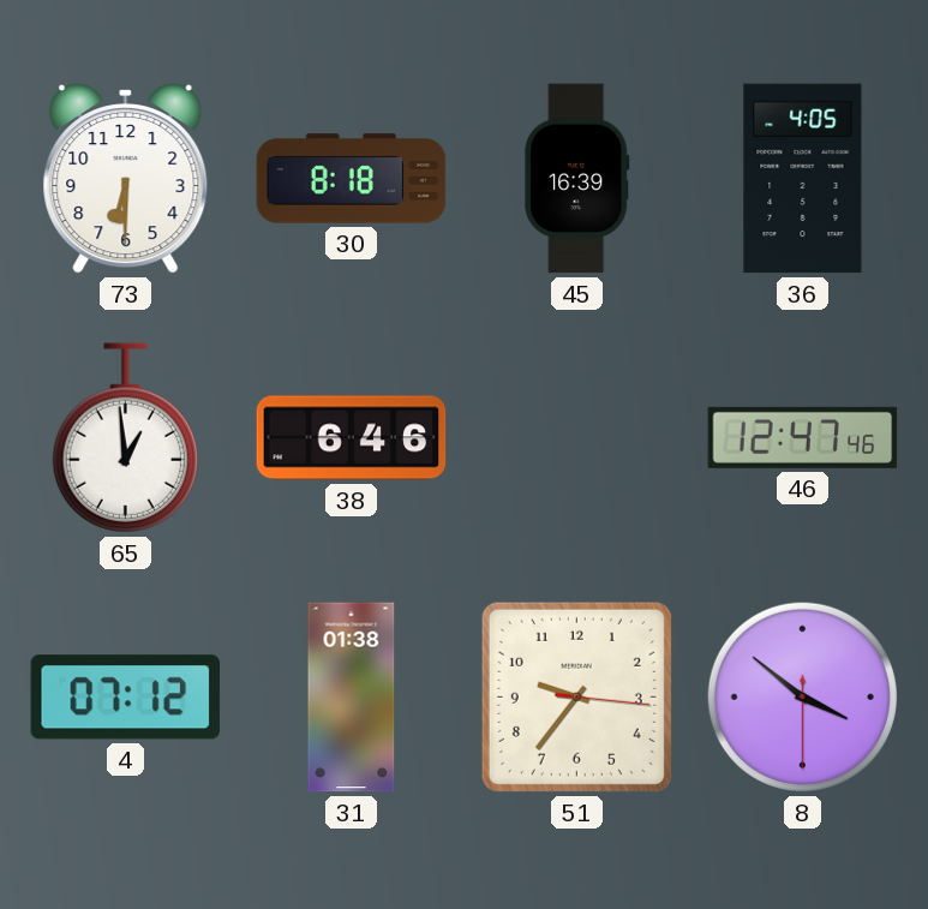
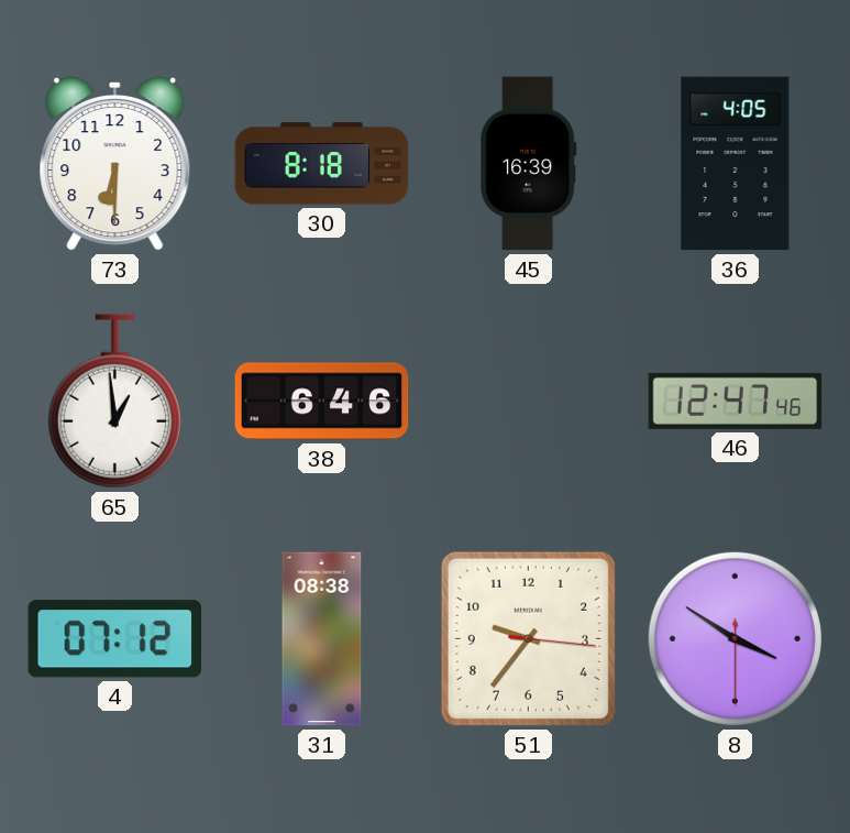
31: 01:38 -> 08:38
8: 3:51 -> 3:50
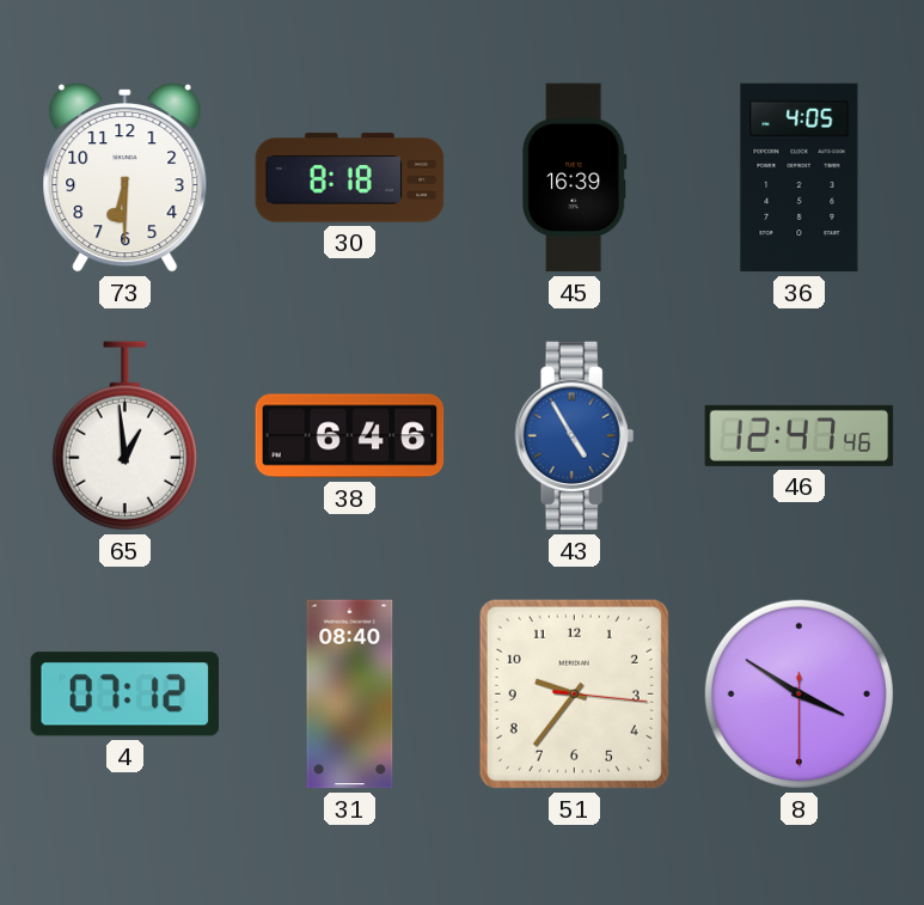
43: none -> 4:55
31: 08:38 -> 08:40
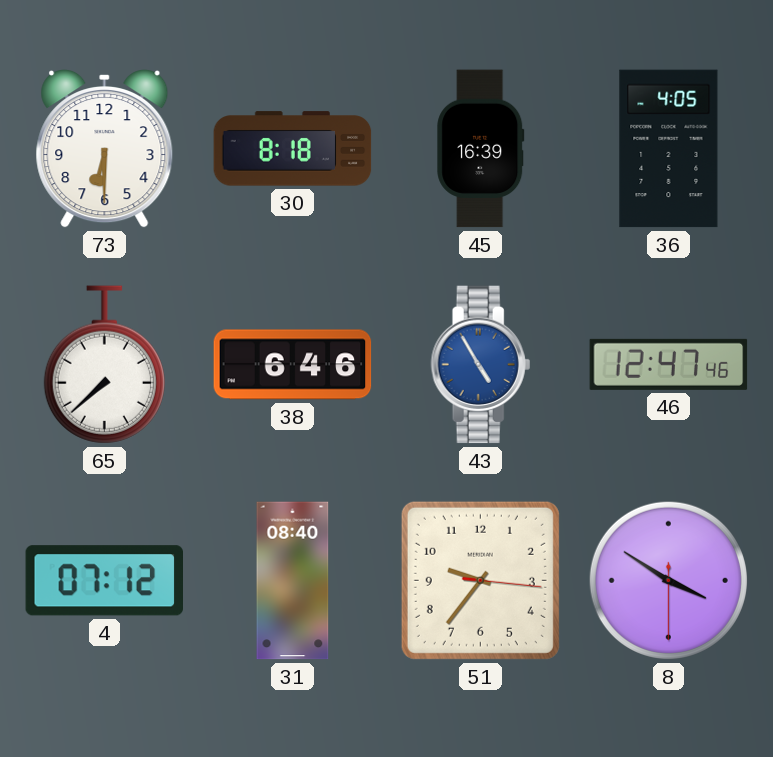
65: 12:59 -> 7:38
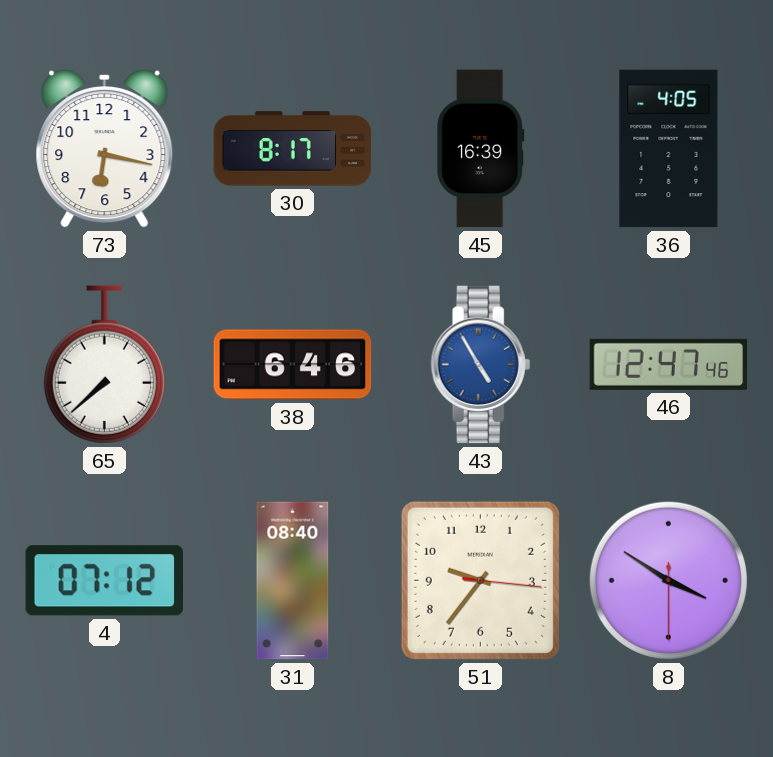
73: 6:30 -> 6:17
30: 8:18 -> 8:17
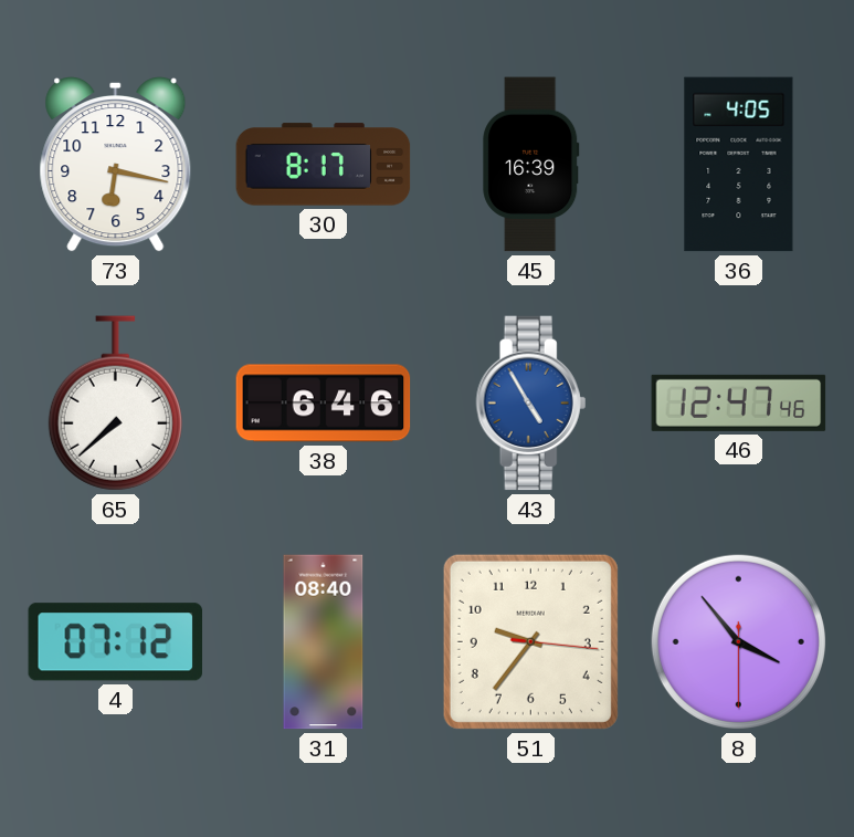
8: 3:50 -> 3:53
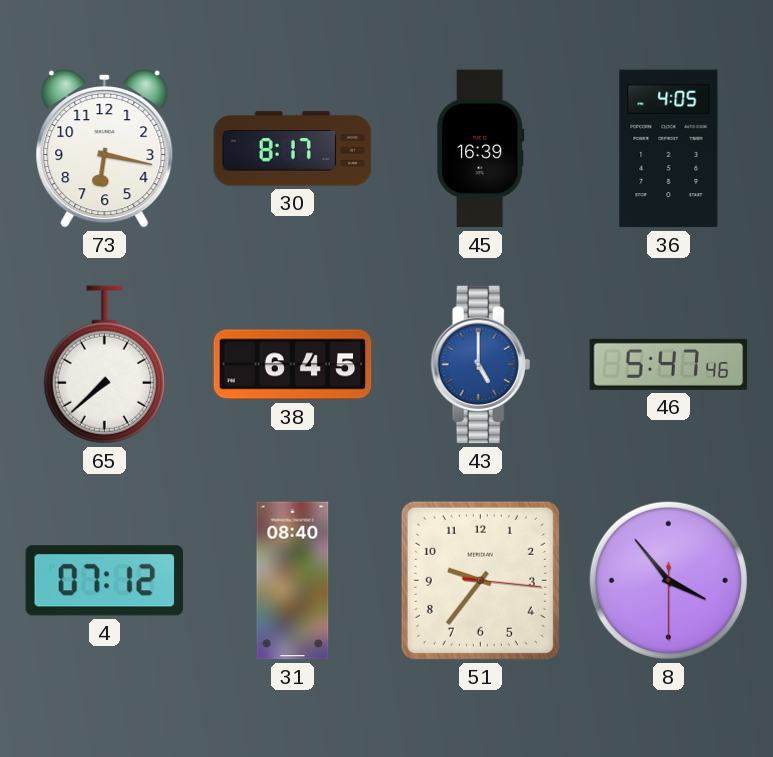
38: 6:46 -> 6:45
43: 4:55 -> 5:00
46: 12:47 -> 5:47
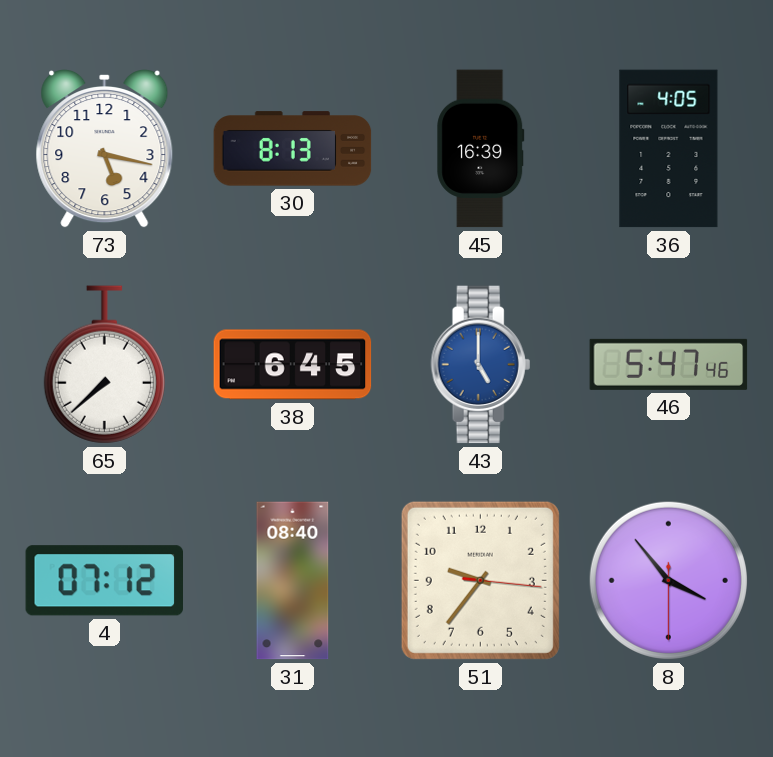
73: 6:17 -> 5:17
30: 8:17 -> 8:13
